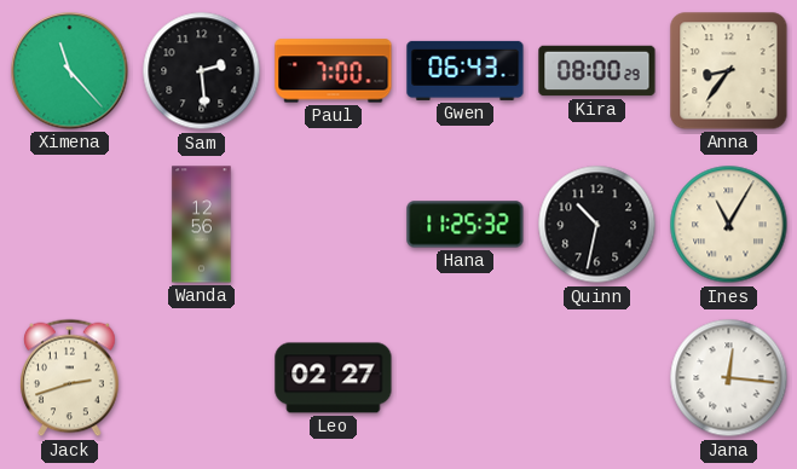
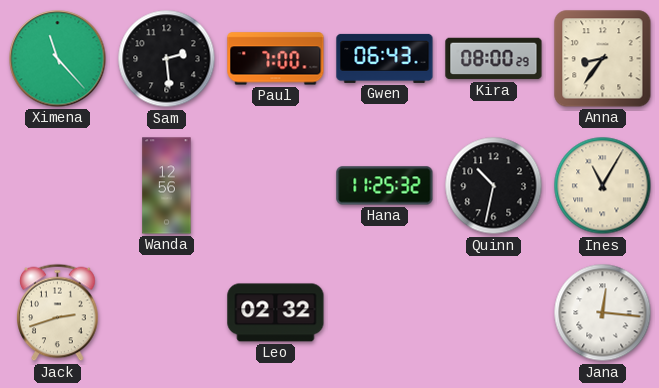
Leo: 02:27 -> 02:32
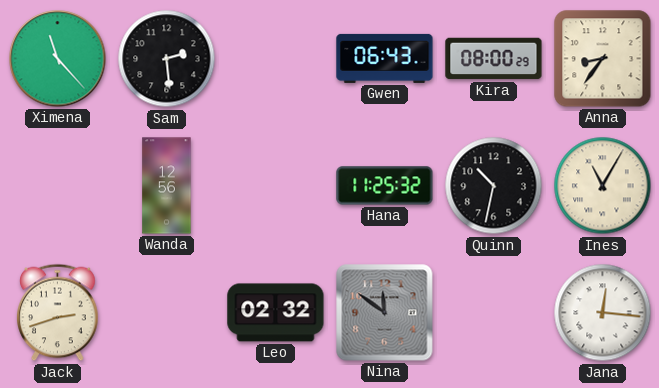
Paul: 7:00 -> none
Nina: none -> 11:51
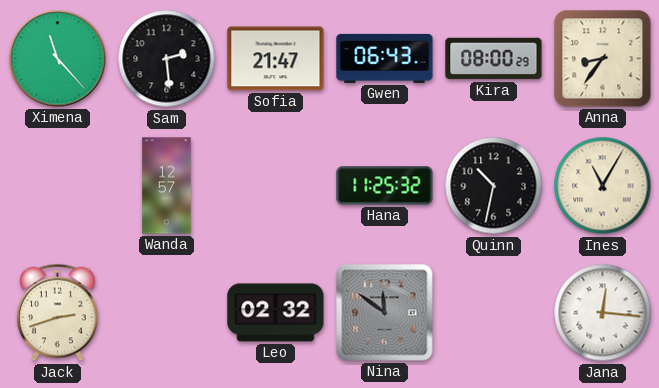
Sofia: none -> 21:47
Wanda: 12:56 -> 12:57
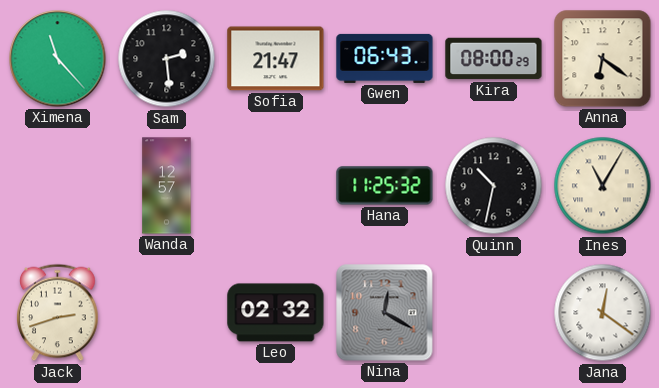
Anna: 8:36 -> 6:21
Nina: 11:51 -> 12:20
Jana: 12:16 -> 12:21
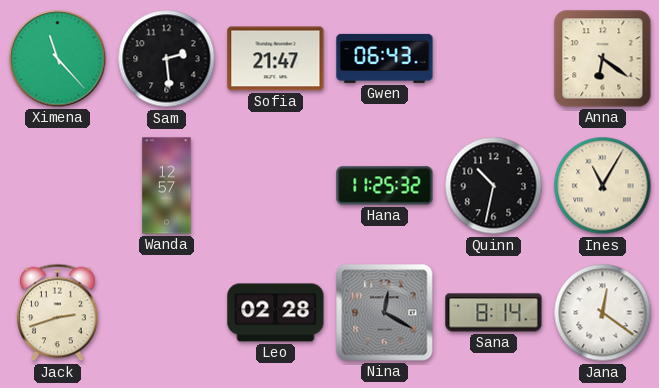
Kira: 08:00 -> none
Leo: 02:32 -> 02:28
Sana: none -> 8:14
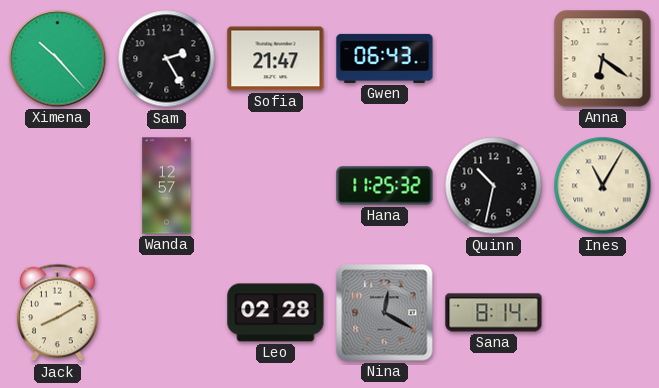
Ximena: 11:23 -> 10:23
Sam: 2:29 -> 2:25
Jack: 2:42 -> 8:10
Jana: 12:21 -> none
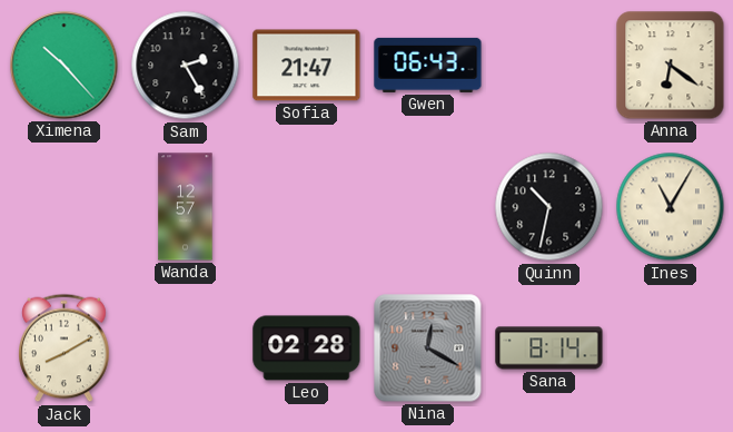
Hana: 11:25 -> none
